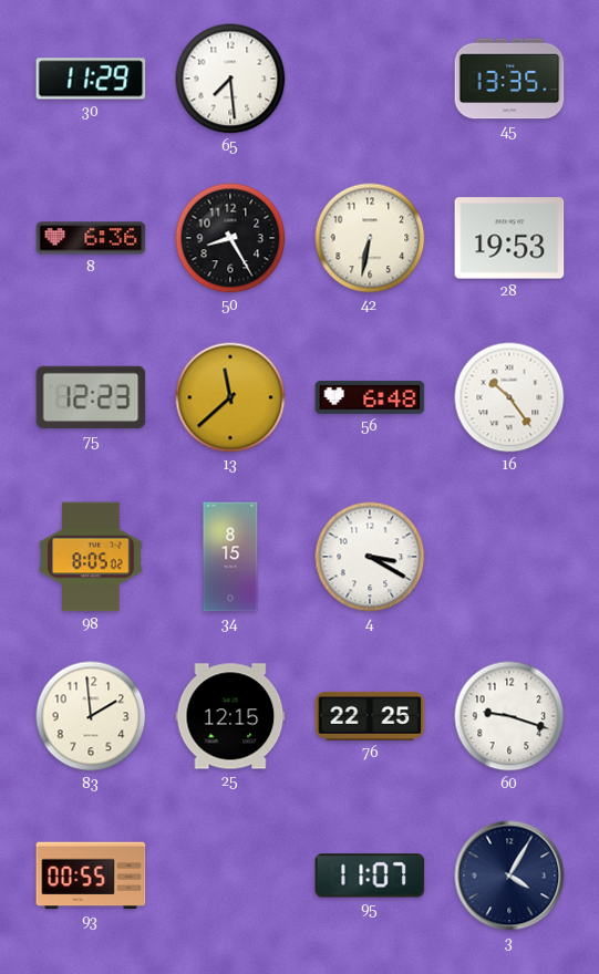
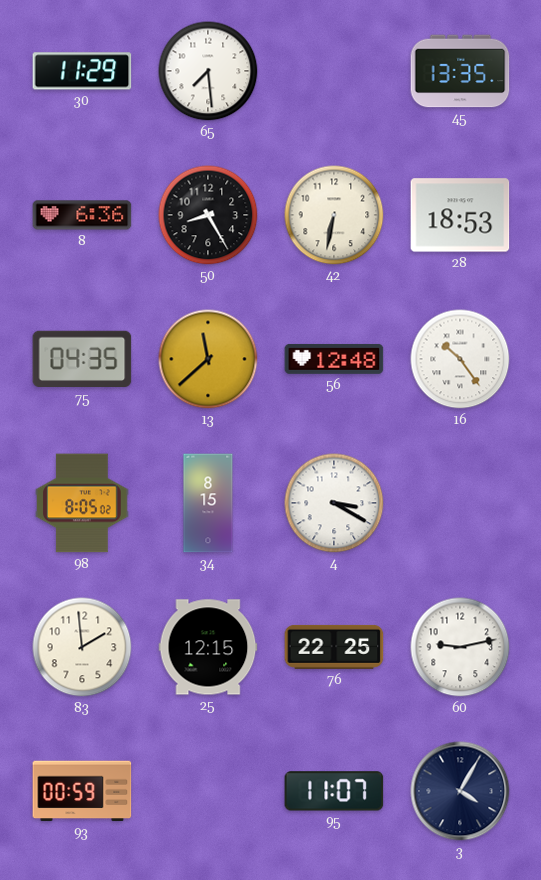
28: 19:53 -> 18:53
75: 12:23 -> 04:35
56: 6:48 -> 12:48
60: 9:18 -> 9:13
93: 00:55 -> 00:59
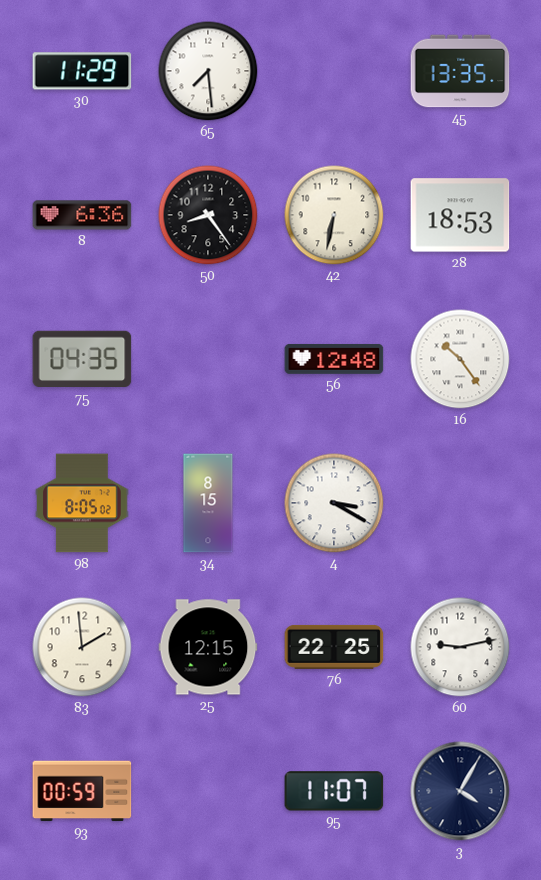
50: 8:25 -> 8:24
13: 11:38 -> none
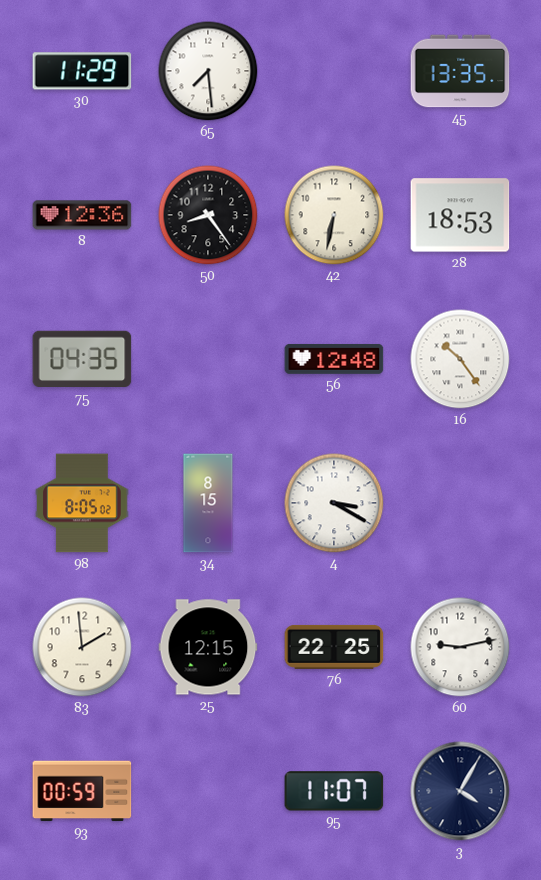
8: 6:36 -> 12:36
